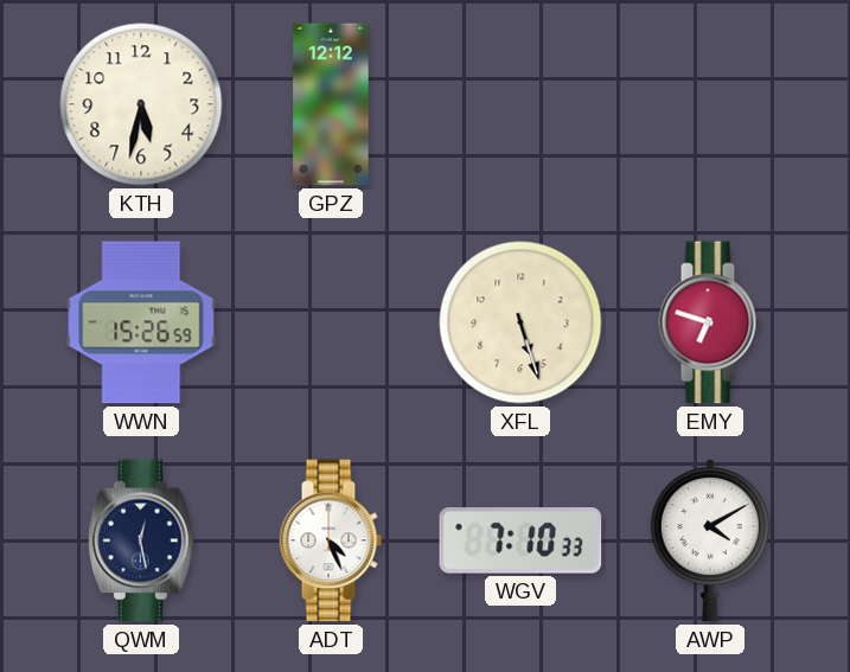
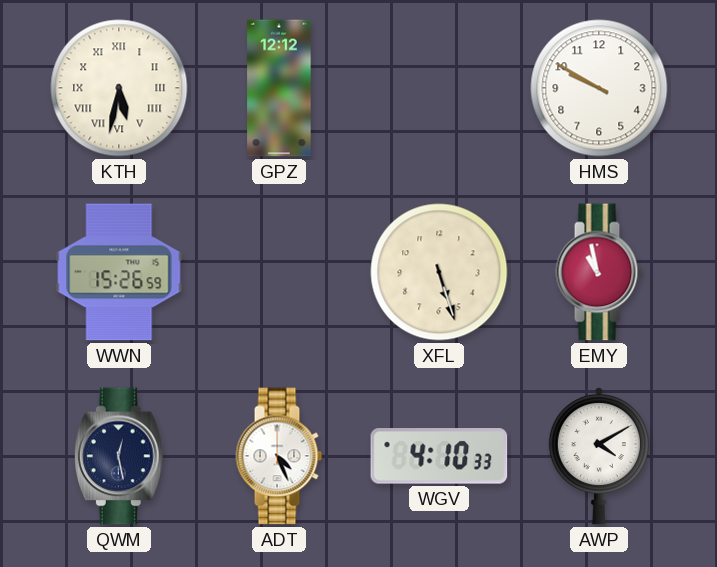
KTH numerals: Arabic -> Roman
HMS: none -> 9:50
EMY: 6:48 -> 10:58
WGV: 7:10 -> 4:10
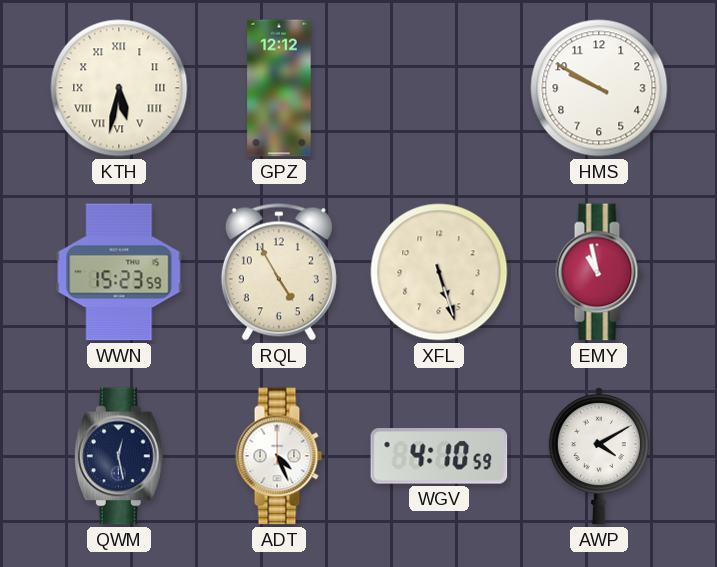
WWN: 15:26 -> 15:23
RQL: none -> 4:55
WGV: 4:10:33 -> 4:10:59
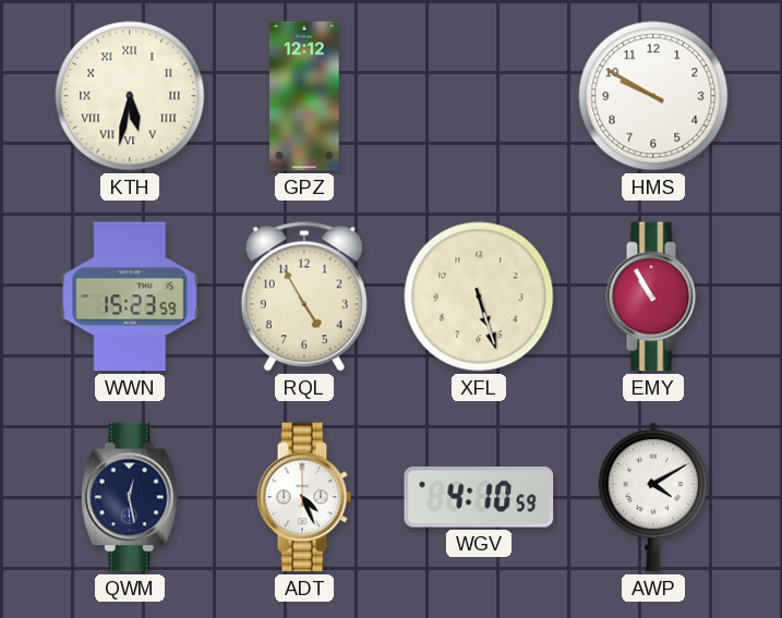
EMY: 10:58 -> 10:55
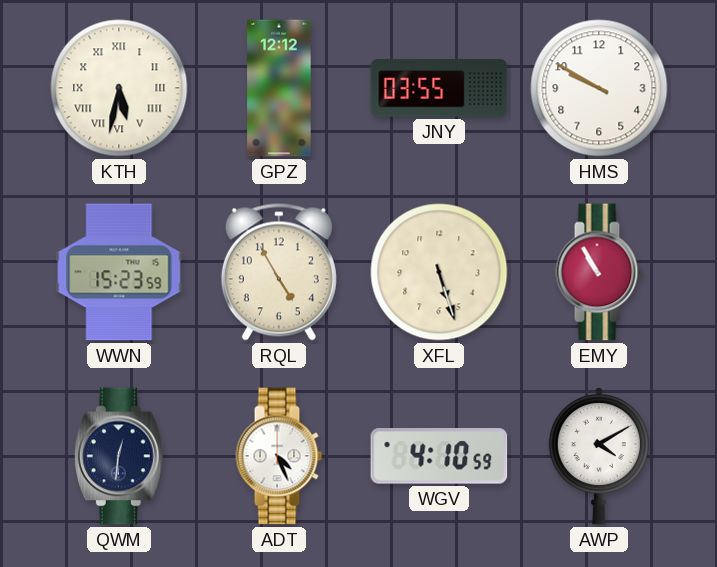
JNY: none -> 03:55
QWM: 12:28 -> 12:31
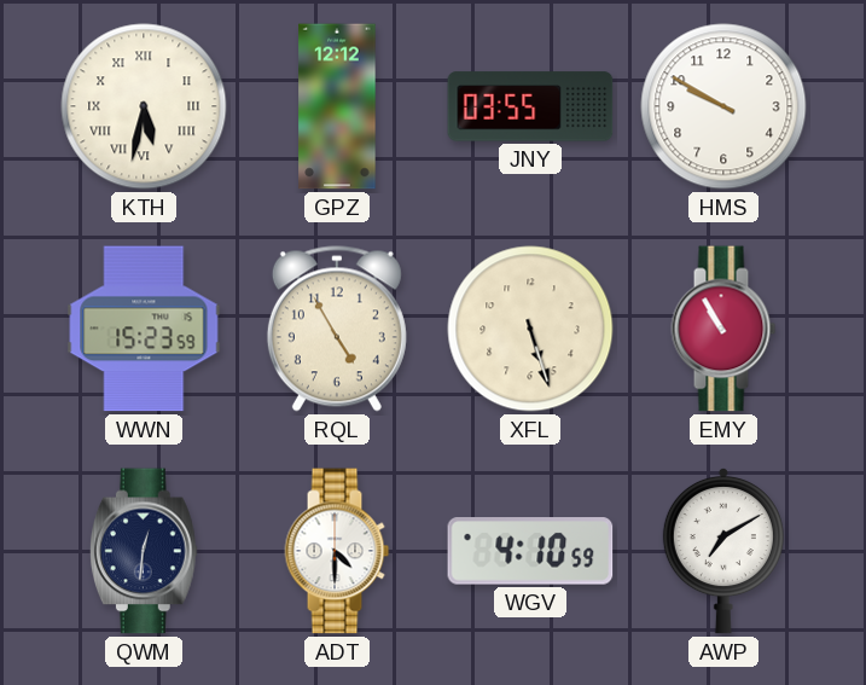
ADT: 4:26 -> 4:30
AWP: 4:10 -> 7:10
